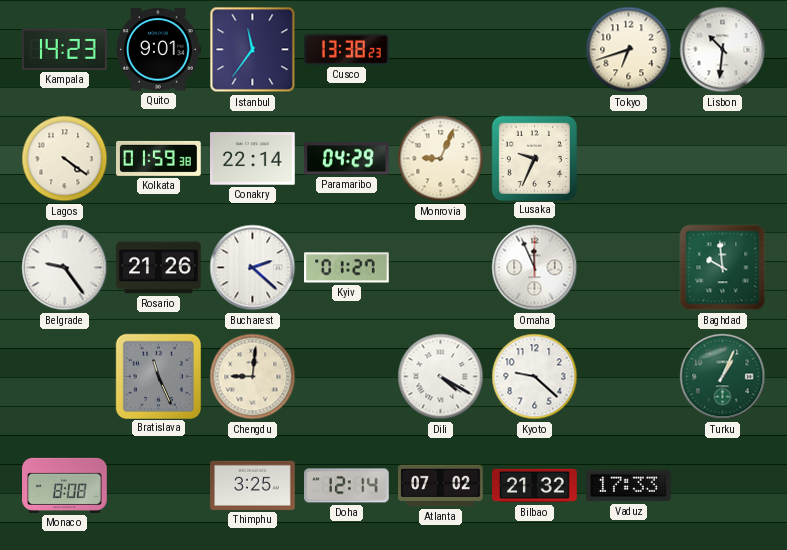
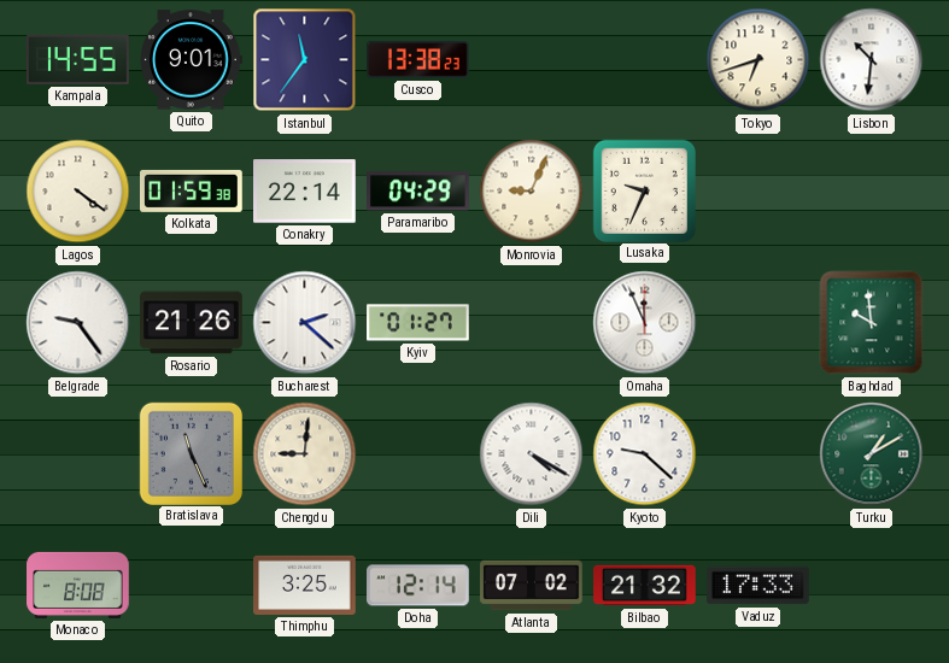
Kampala: 14:23 -> 14:55
Turku: 1:04 -> 1:10
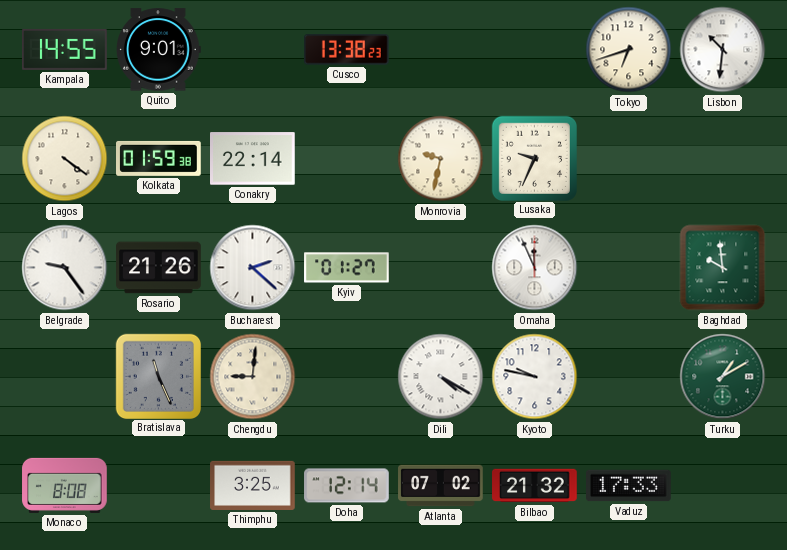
Istanbul: 11:36 -> none
Paramaribo: 04:29 -> none
Monrovia: 9:04 -> 9:32
Kyoto: 9:22 -> 9:47
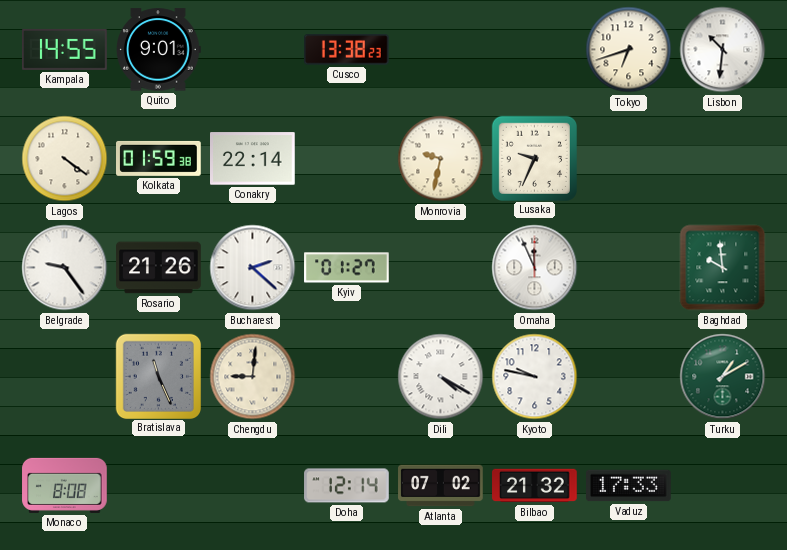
Thimphu: 3:25 -> none
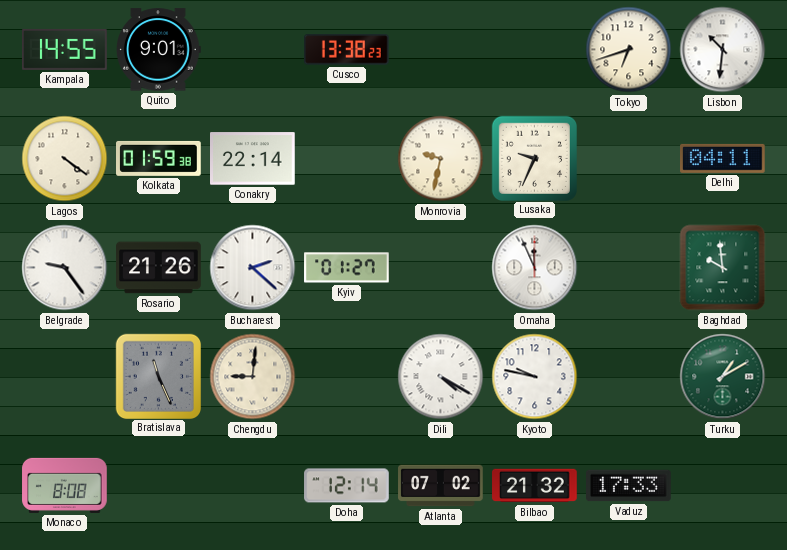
Delhi: none -> 04:11
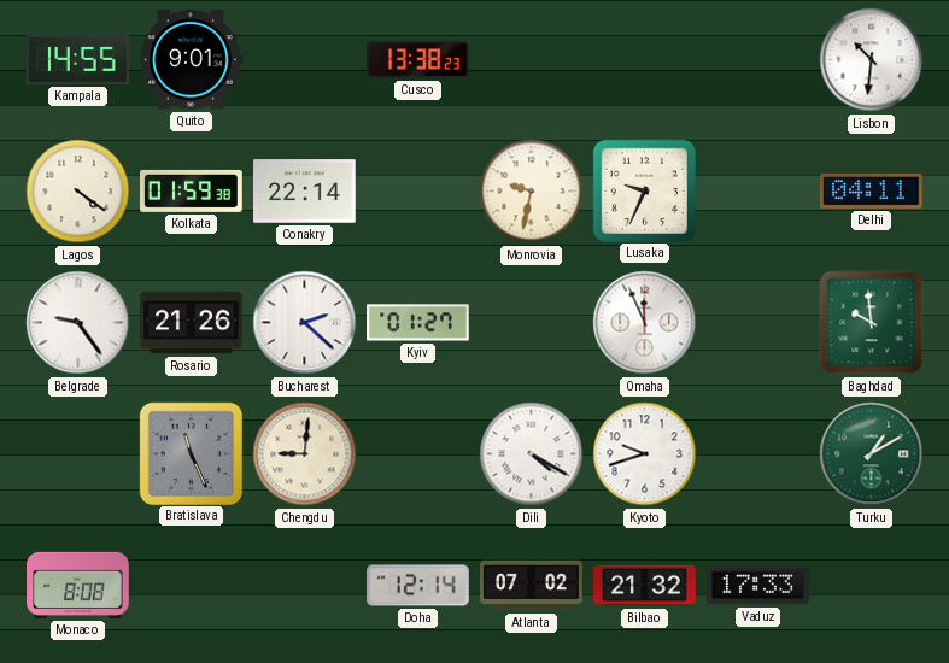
Tokyo: 6:42 -> none
Kyoto: 9:47 -> 9:42
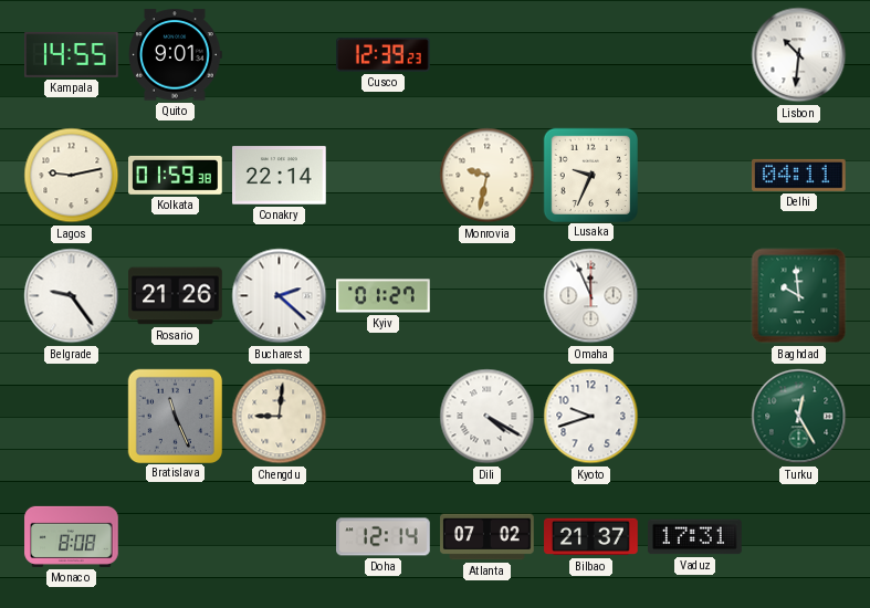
Cusco: 13:38 -> 12:39
Lagos: 4:21 -> 9:13
Turku: 1:10 -> 12:25
Bilbao: 21:32 -> 21:37
Vaduz: 17:33 -> 17:31
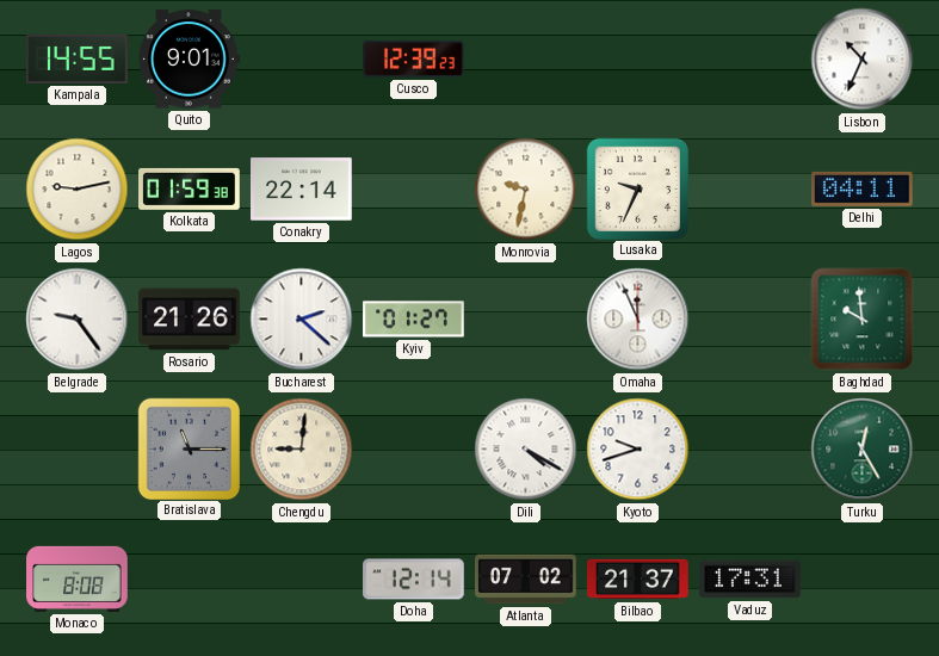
Lisbon: 10:31 -> 10:34
Bratislava: 11:26 -> 11:15
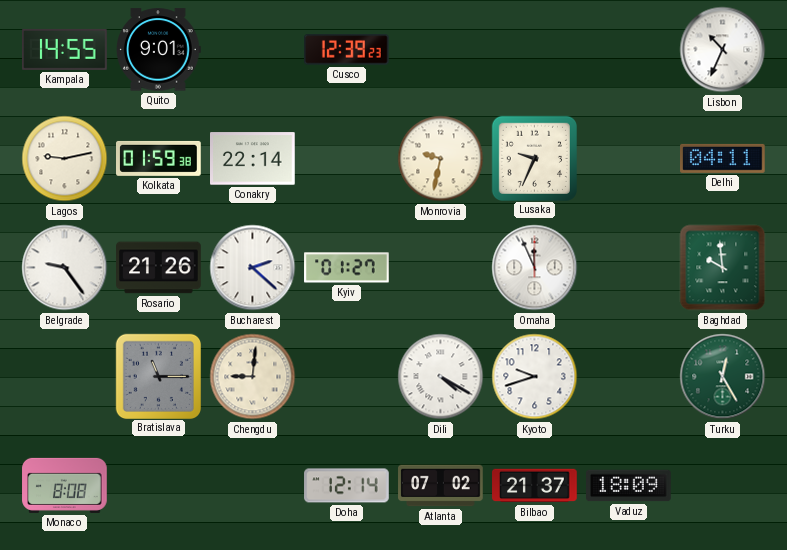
Vaduz: 17:31 -> 18:09
